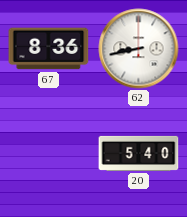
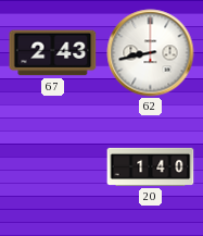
67: 8:36 -> 2:43
20: 5:40 -> 1:40
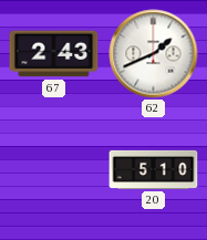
62: 8:43 -> 1:41
20: 1:40 -> 5:10
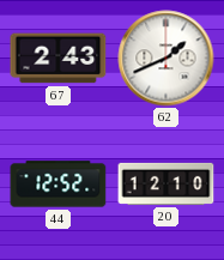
44: none -> 12:52
20: 5:10 -> 12:10
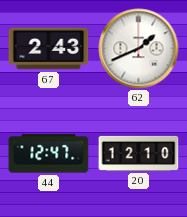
44: 12:52 -> 12:47
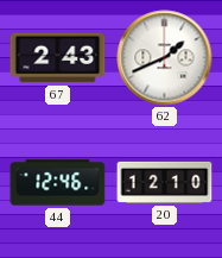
44: 12:47 -> 12:46
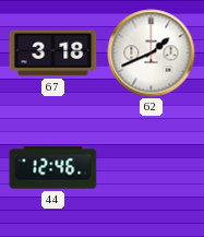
67: 2:43 -> 3:18
20: 12:10 -> none
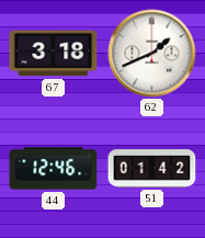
51: none -> 01:42
